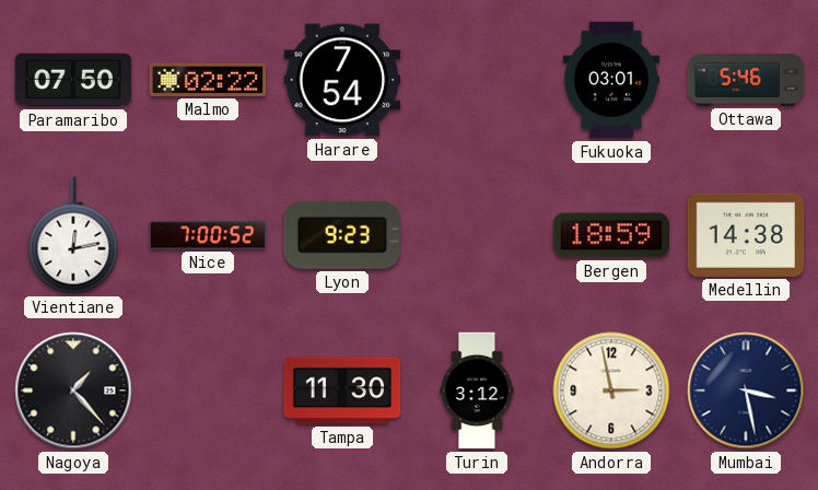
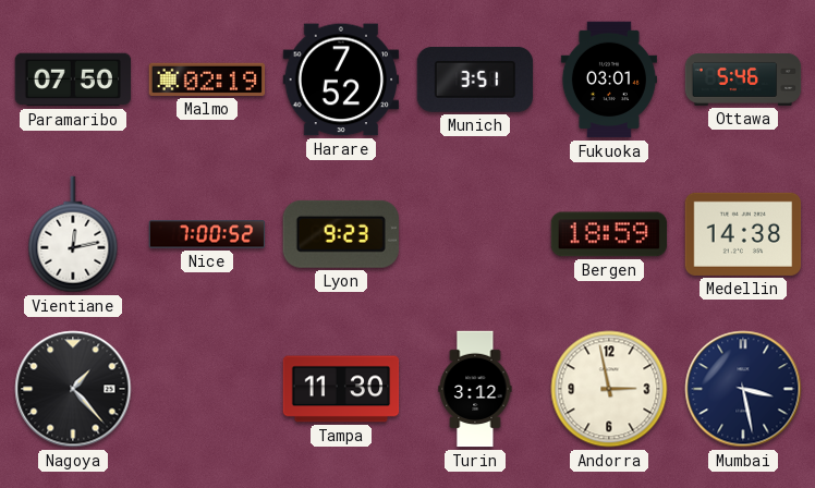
Malmo: 02:22 -> 02:19
Harare: 7:54 -> 7:52
Munich: none -> 3:51
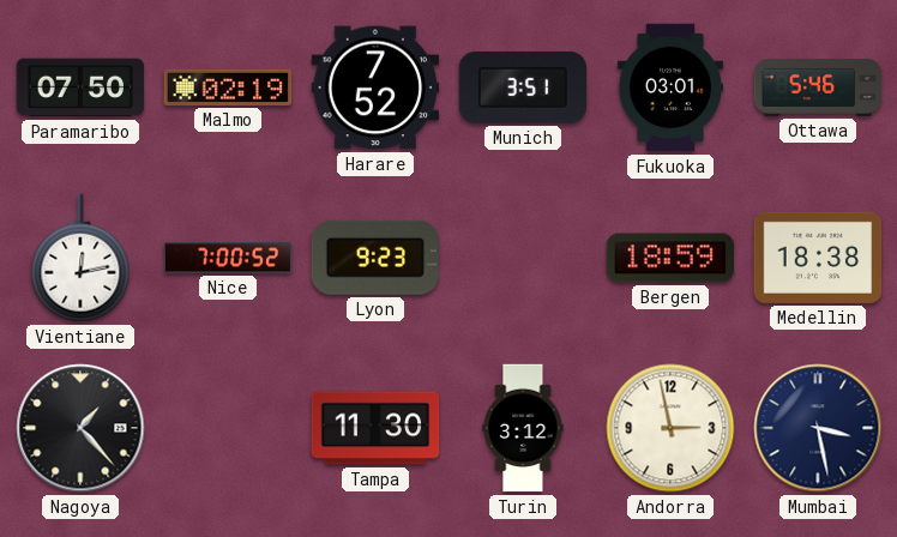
Medellin: 14:38 -> 18:38
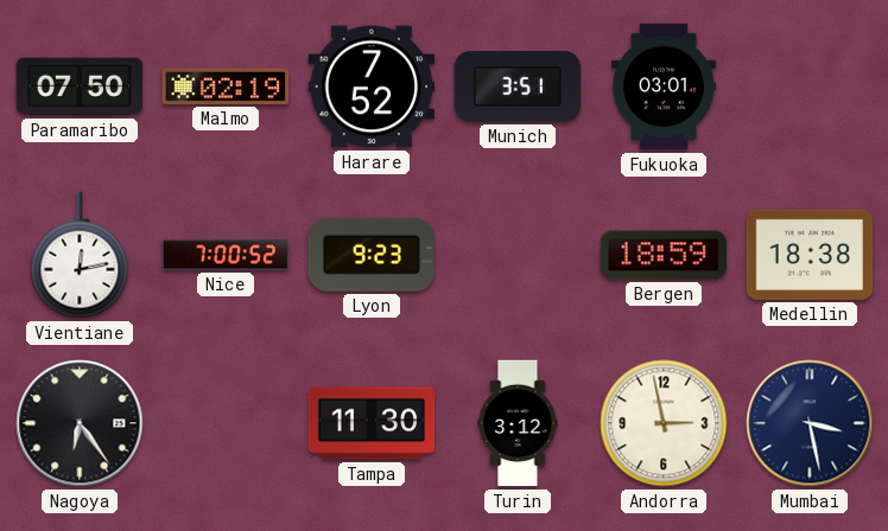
Ottawa: 5:46 -> none
Nagoya: 1:23 -> 6:24
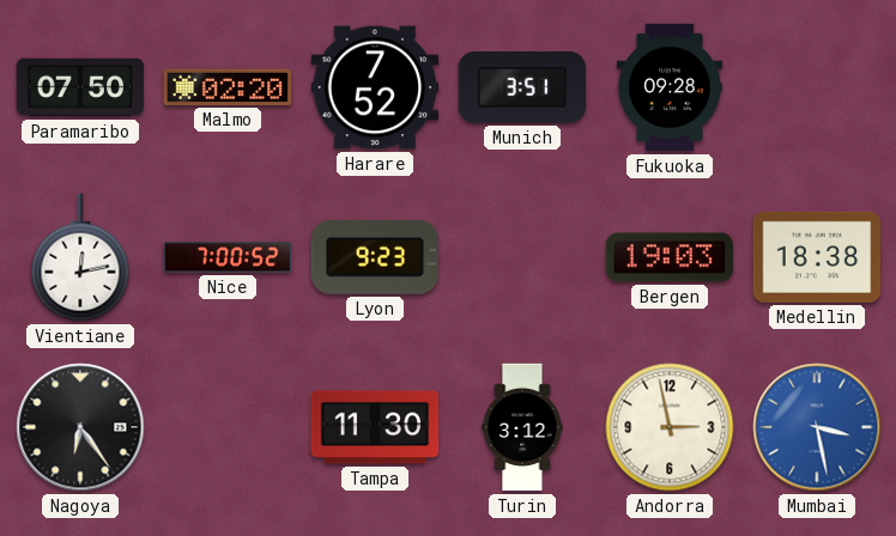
Malmo: 02:19 -> 02:20
Fukuoka: 03:01 -> 09:28
Bergen: 18:59 -> 19:03
Mumbai dial: navy -> blue
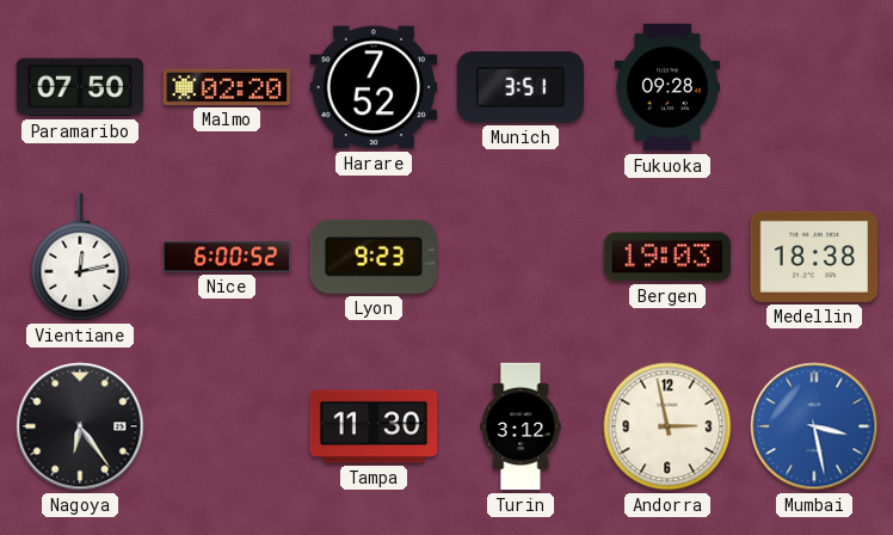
Nice: 7:00 -> 6:00
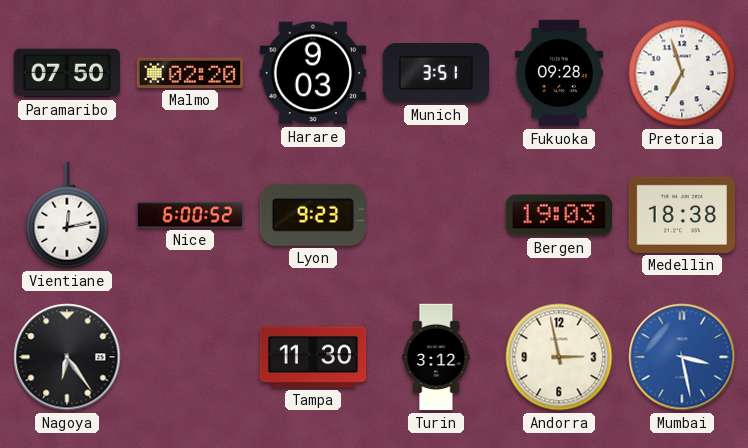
Harare: 7:52 -> 9:03
Pretoria: none -> 6:57
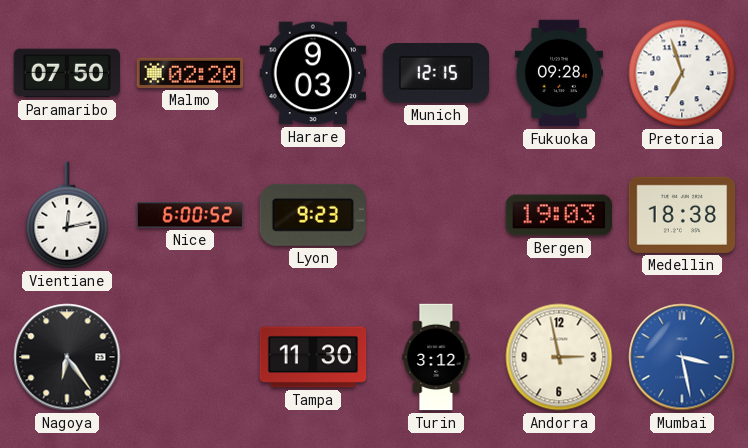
Munich: 3:51 -> 12:15
